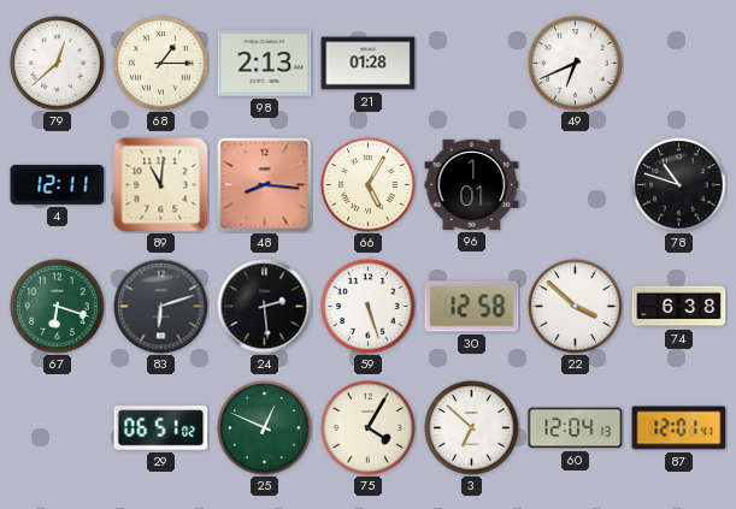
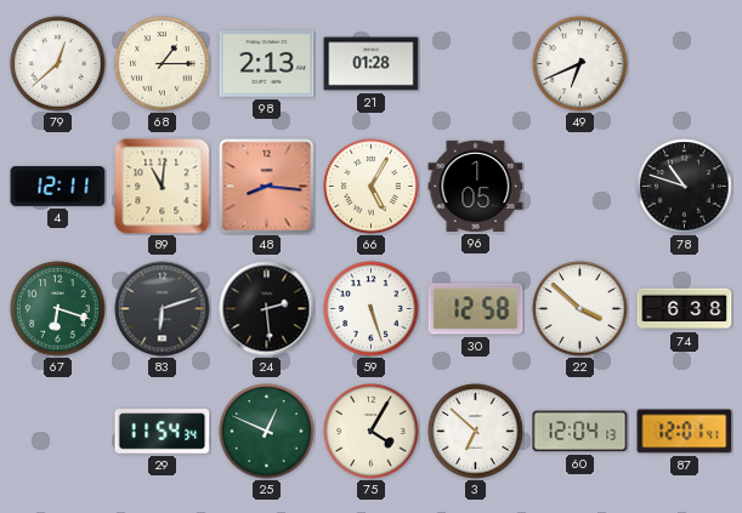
96: 1:01 -> 1:05
29: 06:51 -> 11:54
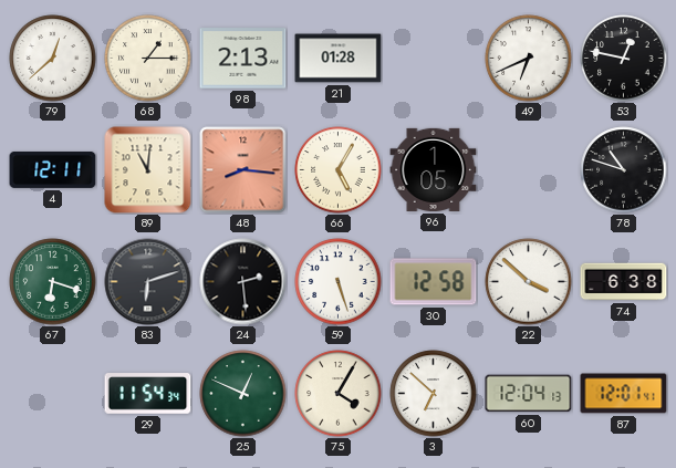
53: none -> 12:47
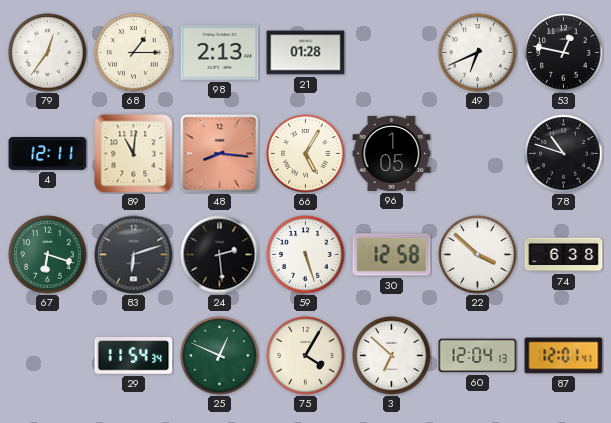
79: 12:38 -> 12:36
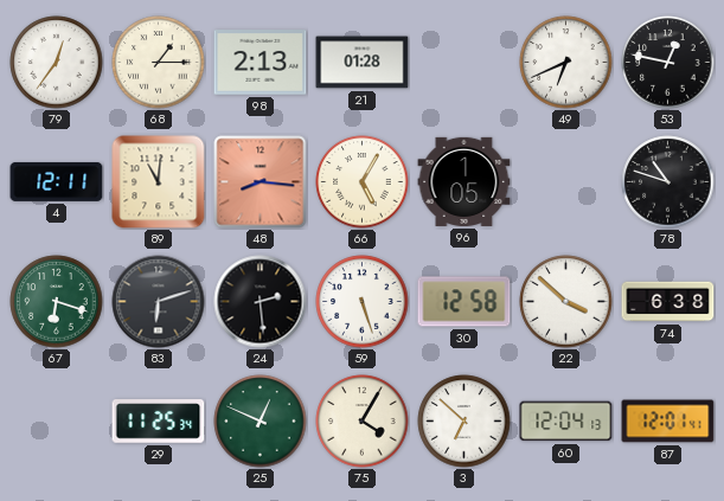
29: 11:54 -> 11:25
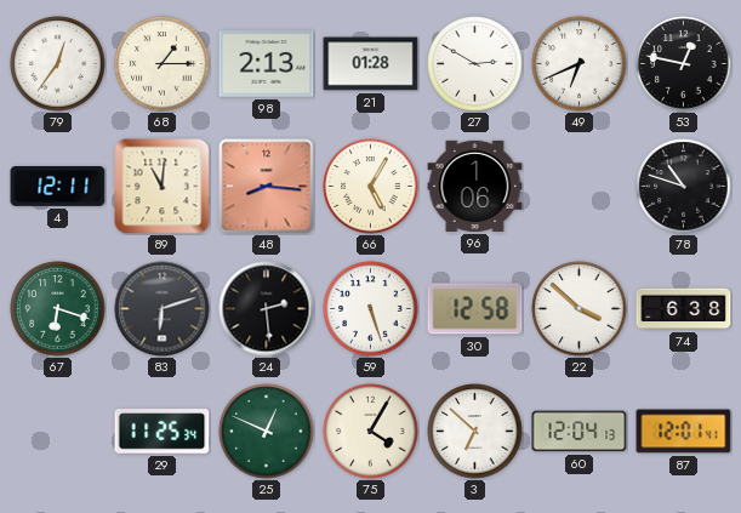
27: none -> 2:50
96: 1:05 -> 1:06
